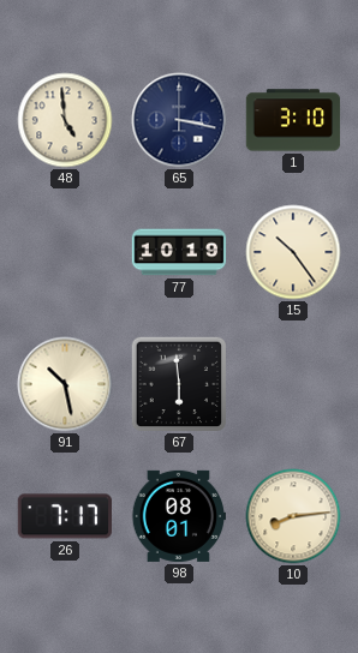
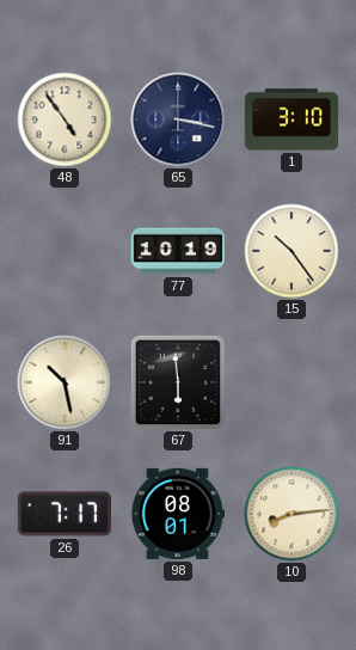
48: 4:59 -> 4:54
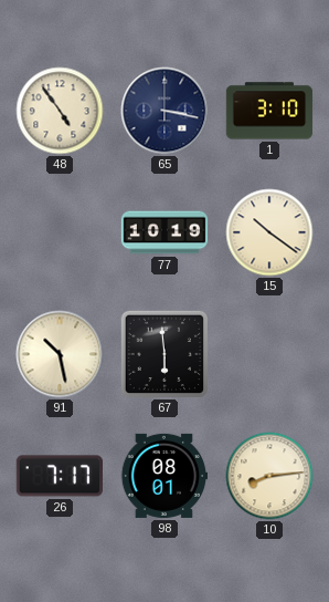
15: 10:24 -> 10:21
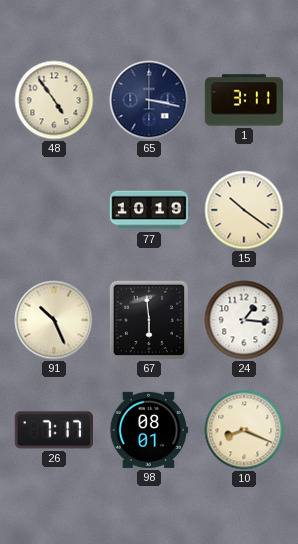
1: 3:10 -> 3:11
91: 10:28 -> 10:26
24: none -> 1:16
10: 8:14 -> 8:19
